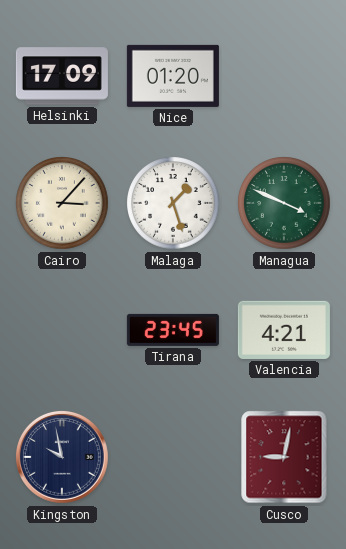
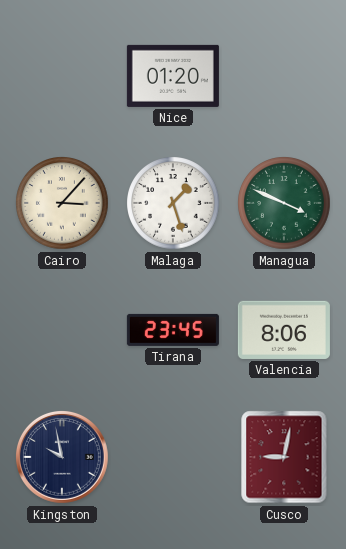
Helsinki: 17:09 -> none
Valencia: 4:21 -> 8:06
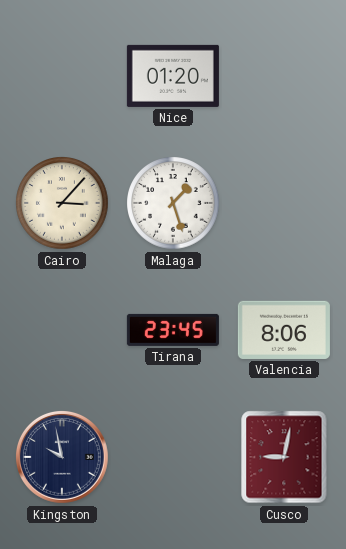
Managua: 3:49 -> none
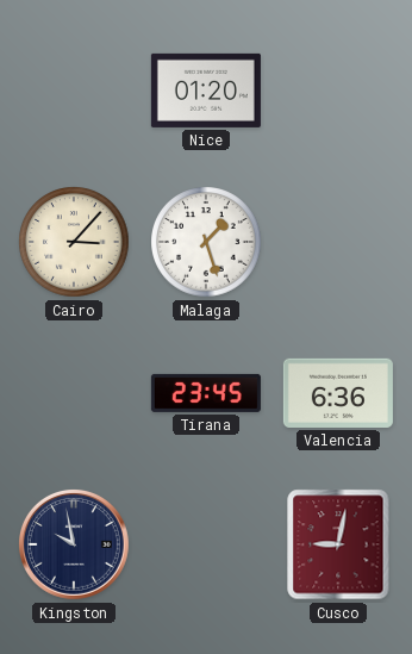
Valencia: 8:06 -> 6:36
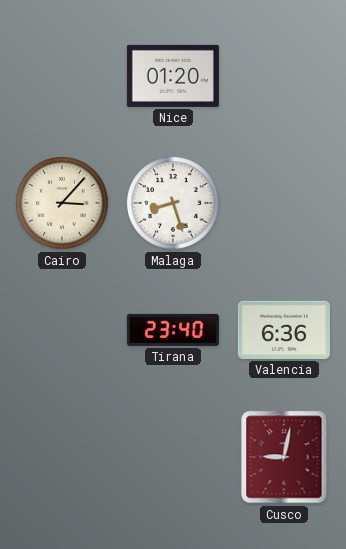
Malaga: 1:27 -> 8:27
Tirana: 23:45 -> 23:40
Kingston: 9:58 -> none
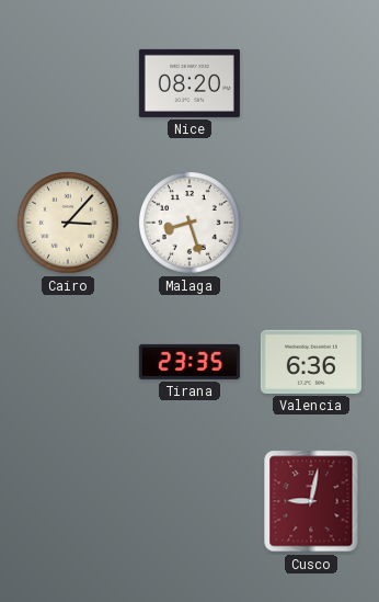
Nice: 01:20 -> 08:20
Tirana: 23:40 -> 23:35
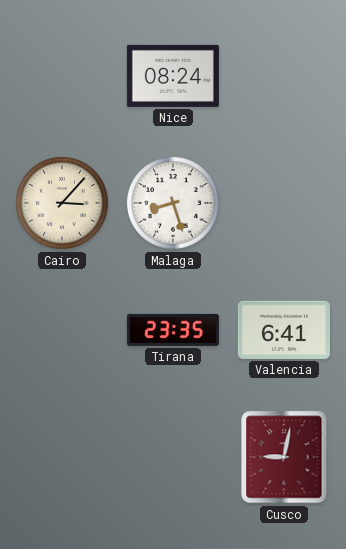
Nice: 08:20 -> 08:24
Valencia: 6:36 -> 6:41
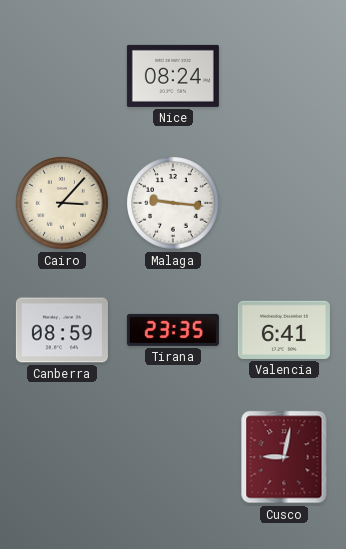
Malaga: 8:27 -> 9:16
Canberra: none -> 08:59
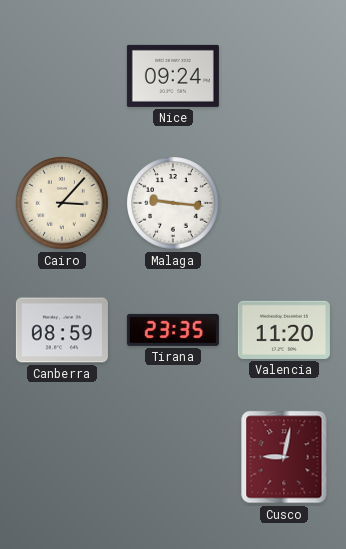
Nice: 08:24 -> 09:24
Valencia: 6:41 -> 11:20
